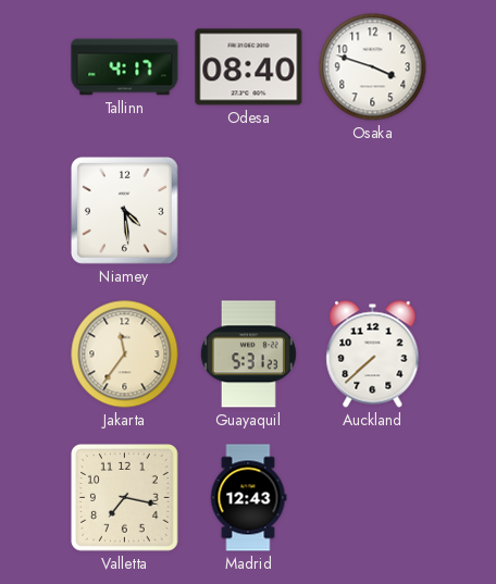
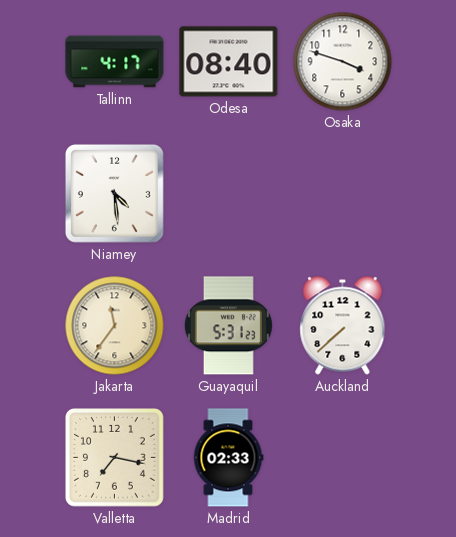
Madrid: 12:43 -> 02:33
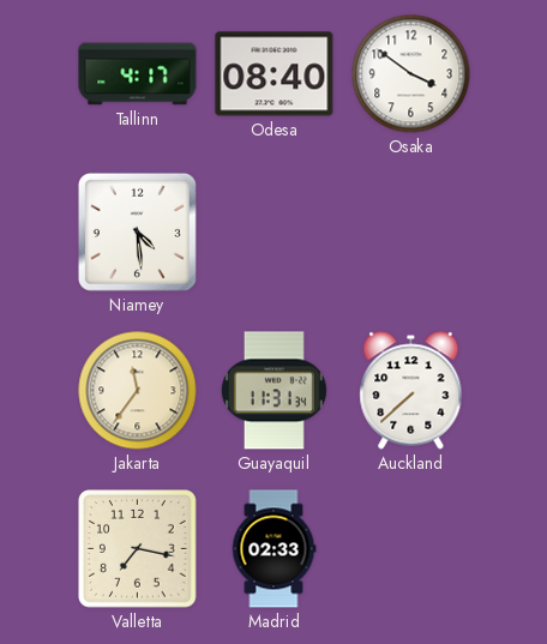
Osaka: 3:48 -> 3:51
Guayaquil: 5:31 -> 11:31
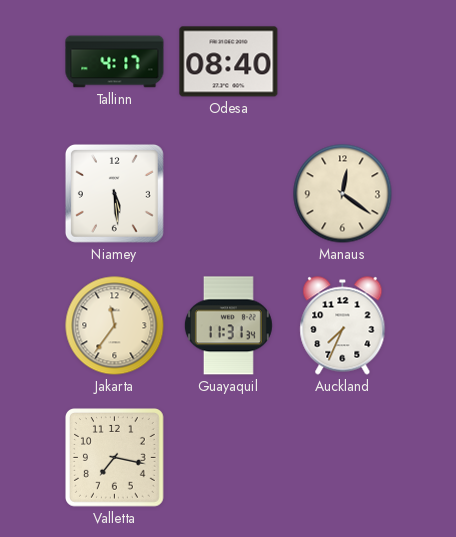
Osaka: 3:51 -> none
Niamey: 4:29 -> 5:29
Manaus: none -> 12:21
Auckland: 7:38 -> 7:34
Madrid: 02:33 -> none
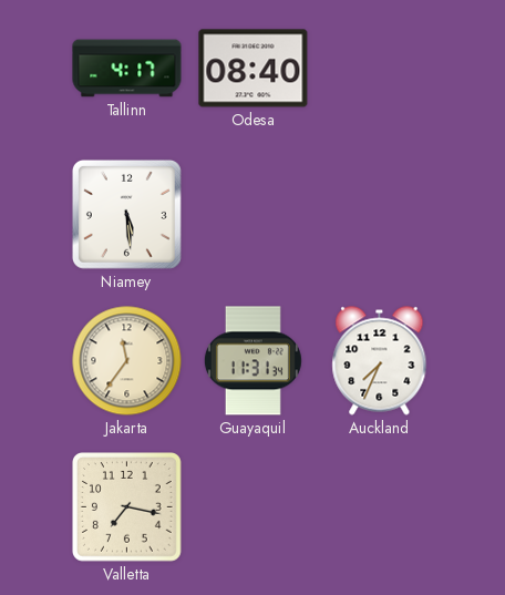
Manaus: 12:21 -> none
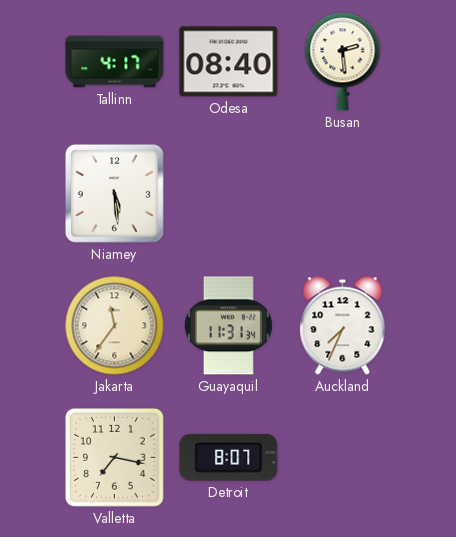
Busan: none -> 2:29
Detroit: none -> 8:07
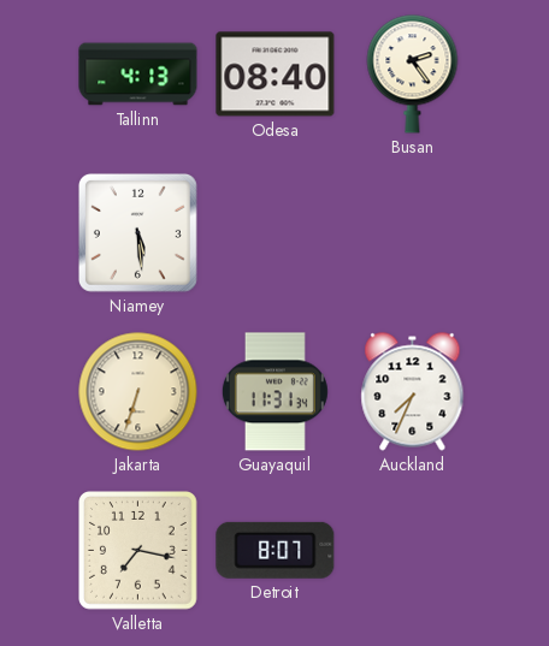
Tallinn: 4:17 -> 4:13
Busan: 2:29 -> 2:24
Jakarta: 11:36 -> 6:33
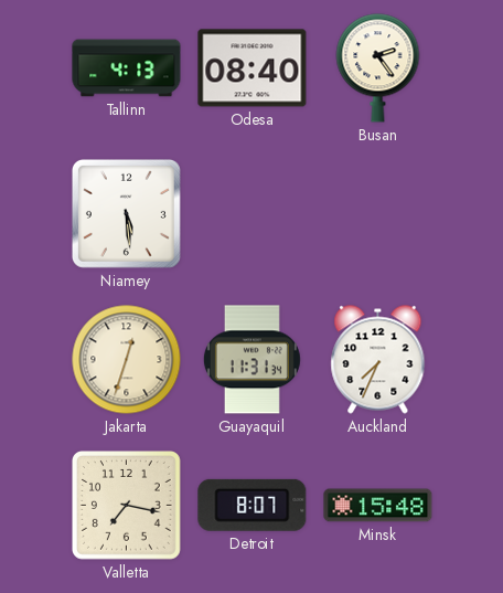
Jakarta: 6:33 -> 12:33
Minsk: none -> 15:48
